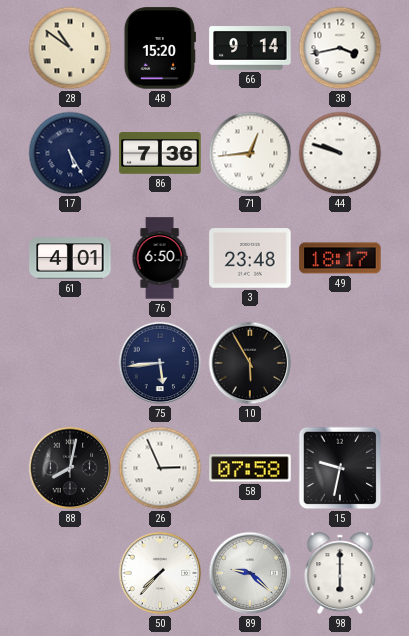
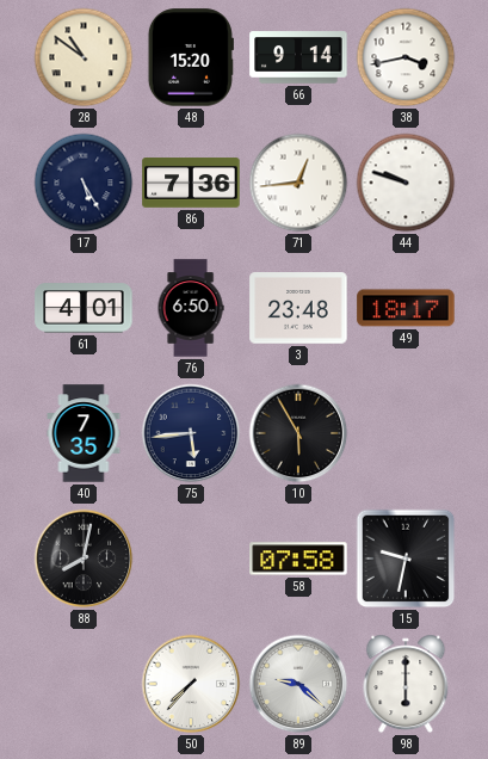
40: none -> 7:35
26: 2:56 -> none
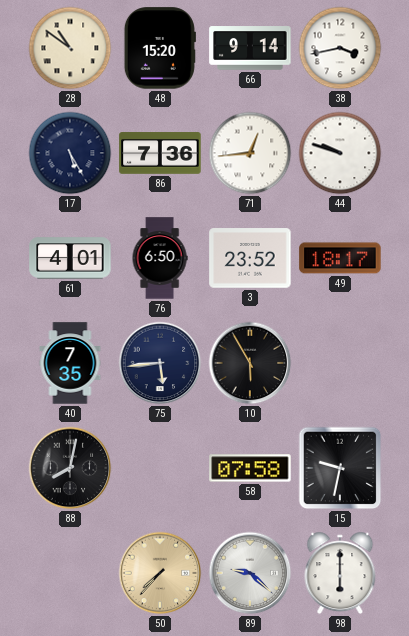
3: 23:48 -> 23:52
50 dial: white -> champagne
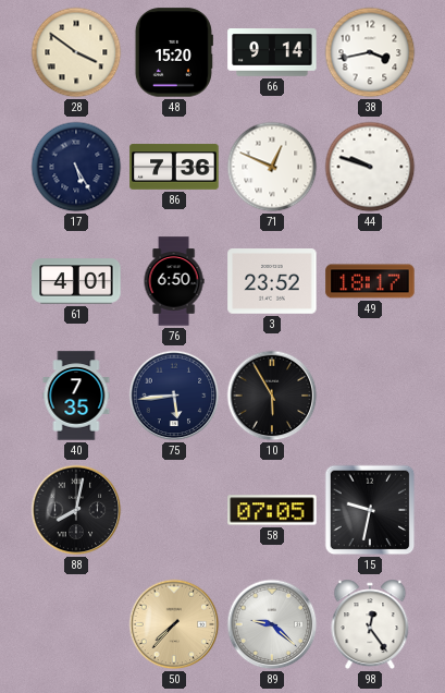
28: 10:51 -> 3:51
71: 12:44 -> 12:49
58: 07:58 -> 07:05
98: 6:00 -> 12:24
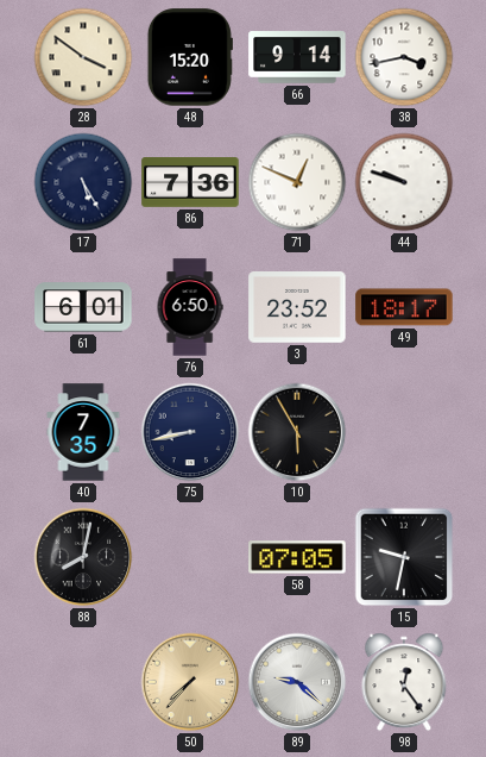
61: 4:01 -> 6:01
75: 5:44 -> 8:43
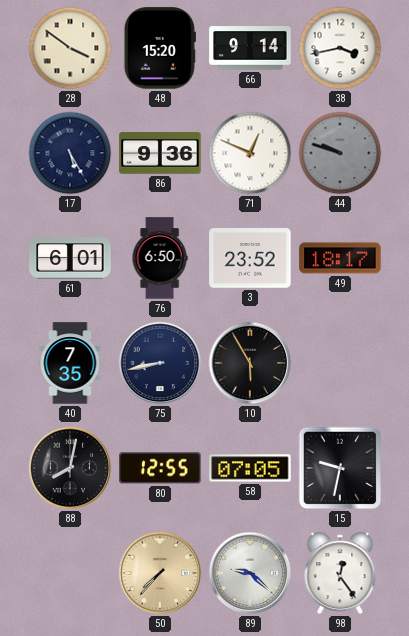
86: 7:36 -> 9:36
44 dial: white -> grey
80: none -> 12:55
